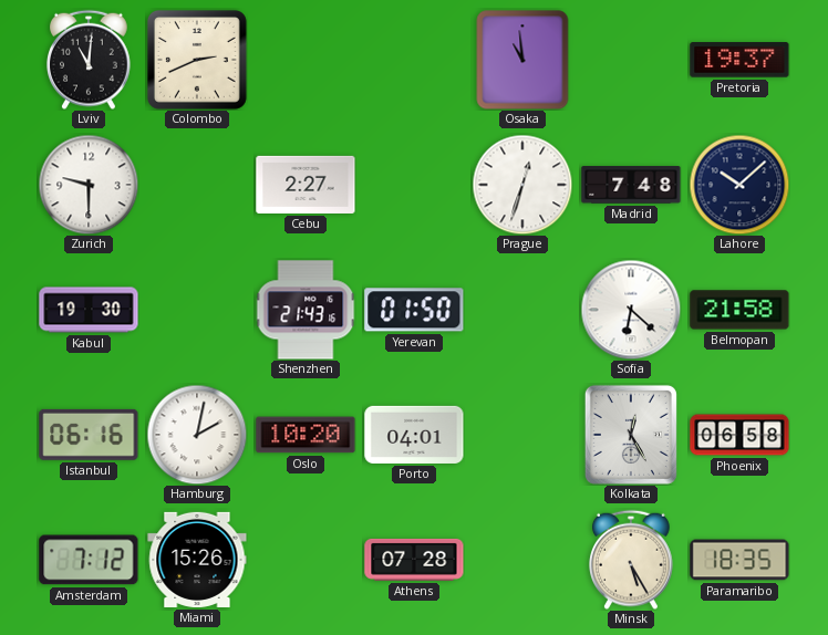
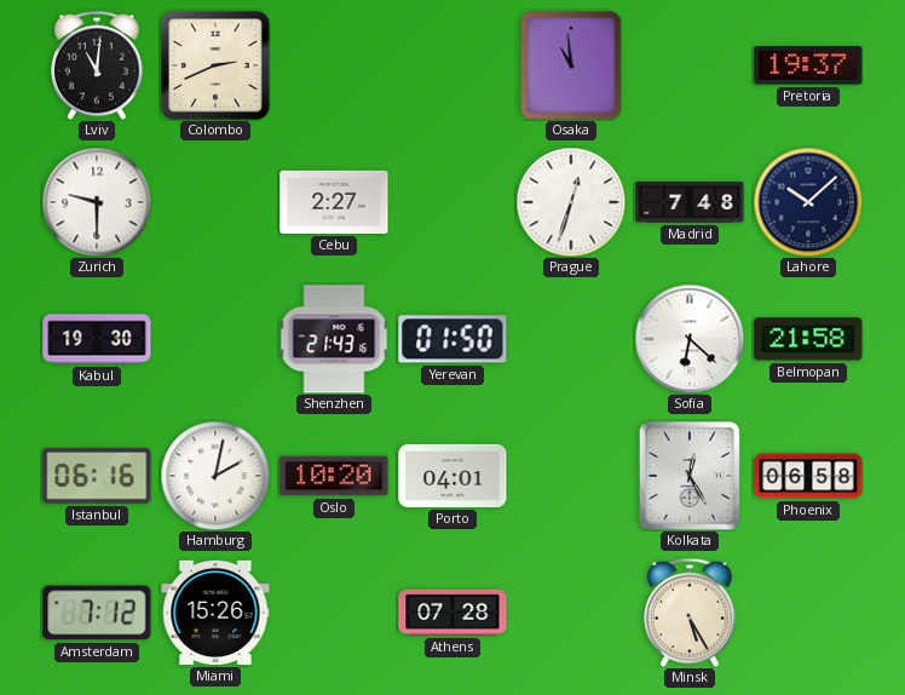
Paramaribo: 18:35 -> none
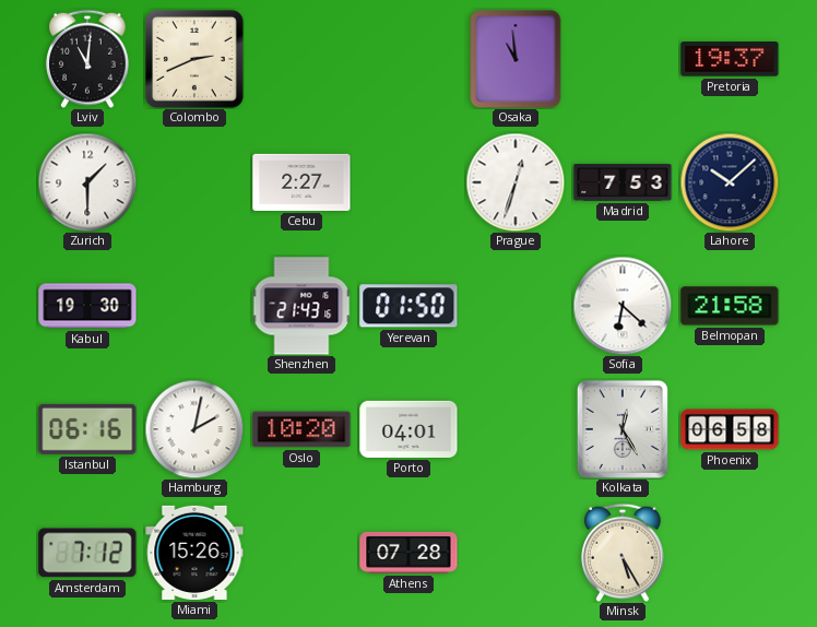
Zurich: 9:30 -> 1:30
Madrid: 7:48 -> 7:53
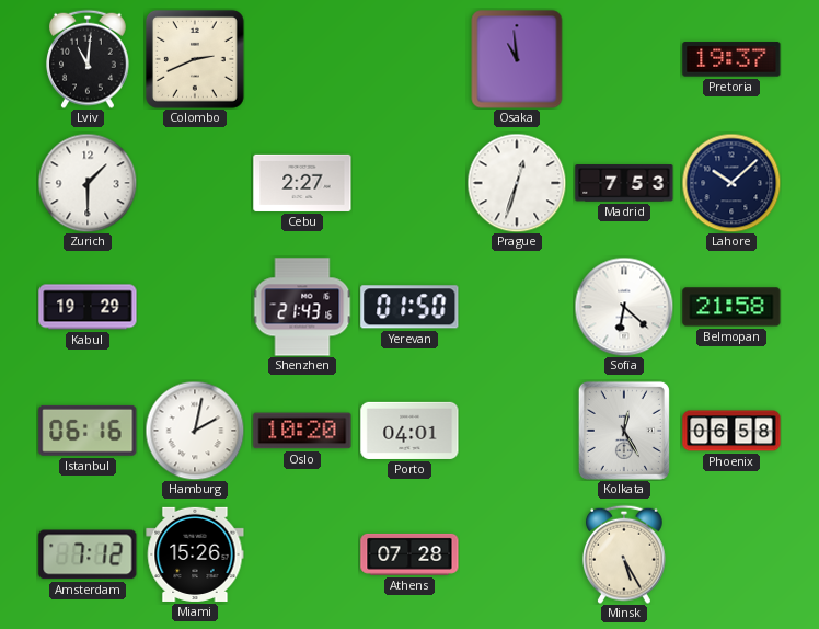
Kabul: 19:30 -> 19:29
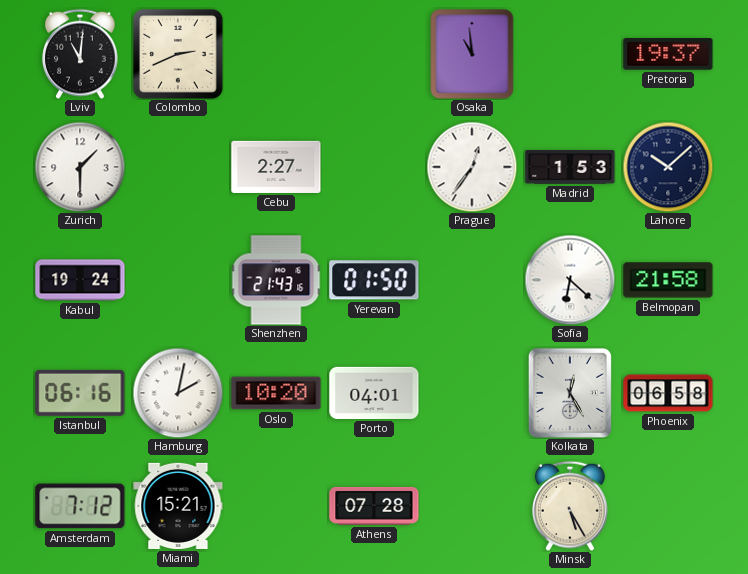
Prague: 12:33 -> 12:36
Madrid: 7:53 -> 1:53
Kabul: 19:29 -> 19:24
Miami: 15:26 -> 15:21
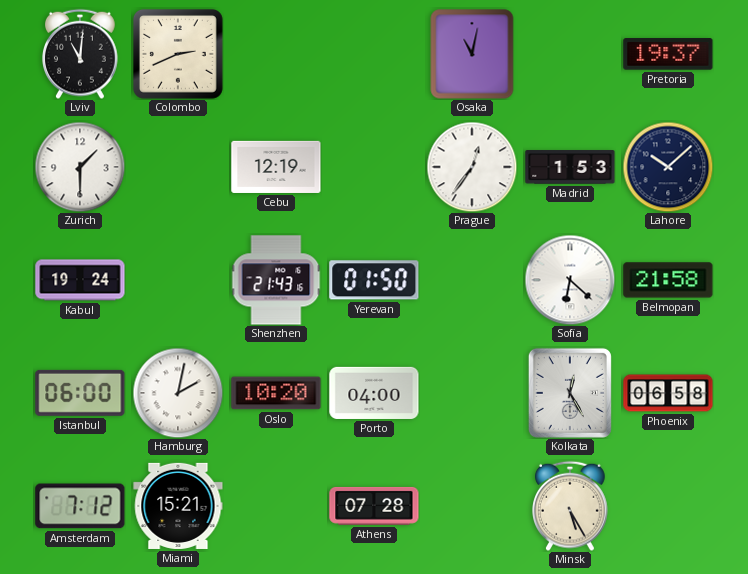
Osaka: 10:59 -> 11:02
Cebu: 2:27 -> 12:19
Istanbul: 06:16 -> 06:00
Porto: 04:01 -> 04:00
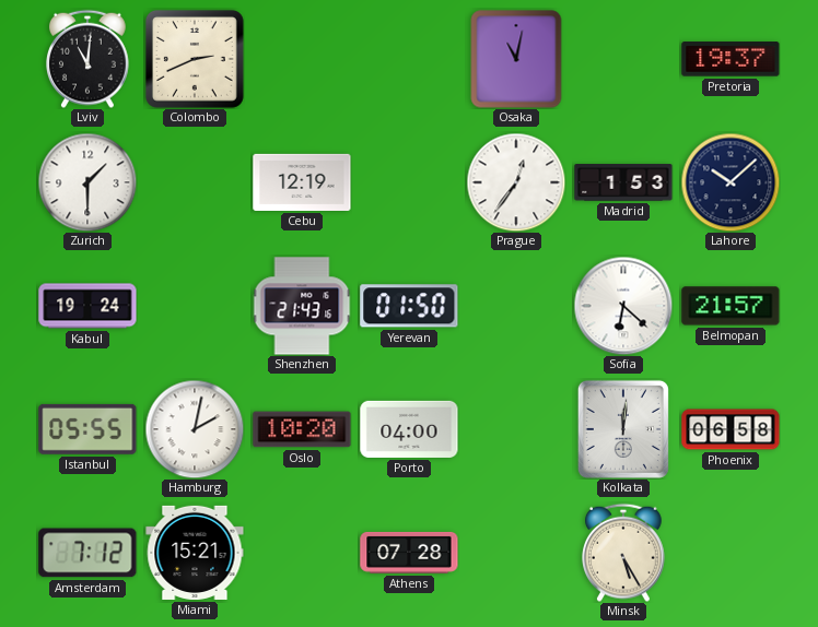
Belmopan: 21:58 -> 21:57
Istanbul: 06:00 -> 05:55
Kolkata: 12:25 -> 12:01
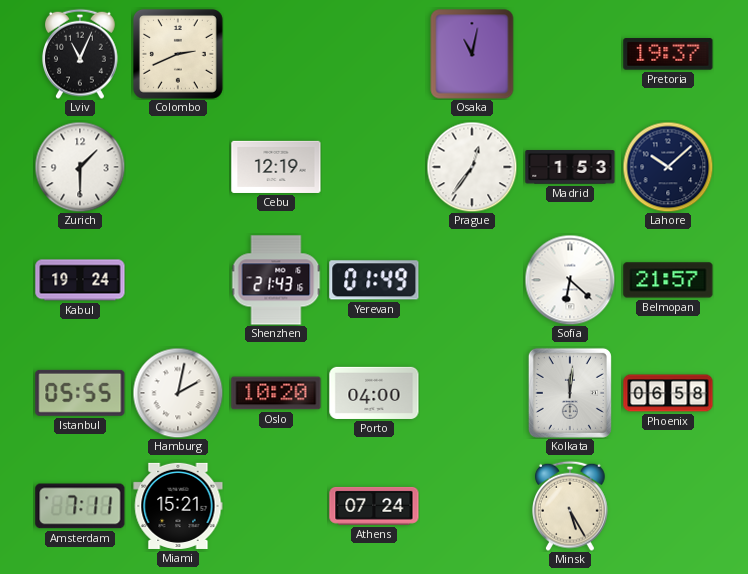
Lviv: 11:01 -> 11:04
Yerevan: 01:50 -> 01:49
Amsterdam: 7:12 -> 7:11
Athens: 07:28 -> 07:24
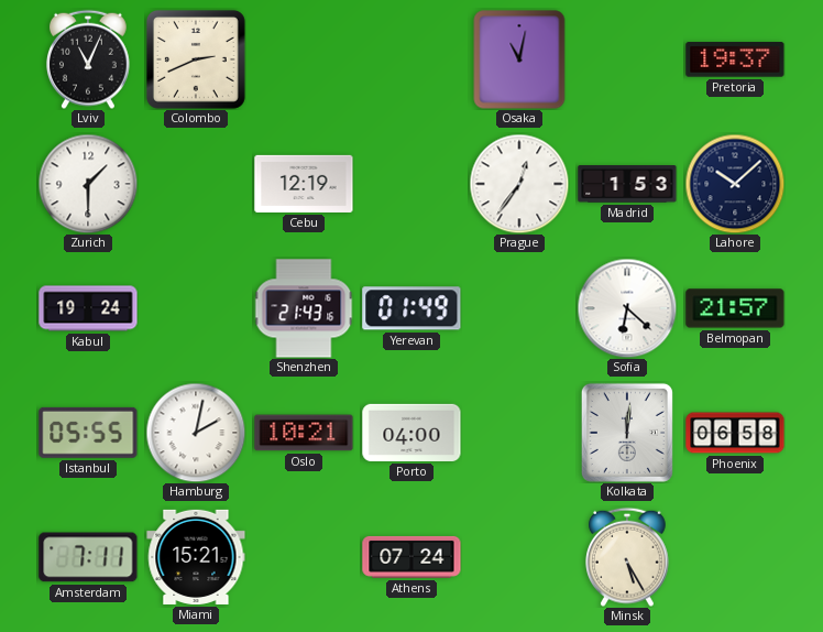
Oslo: 10:20 -> 10:21
